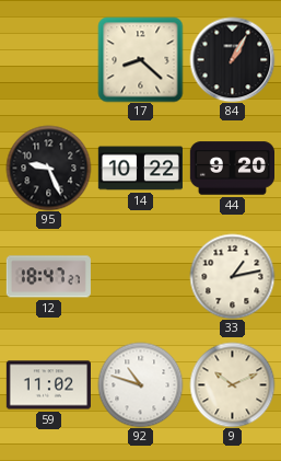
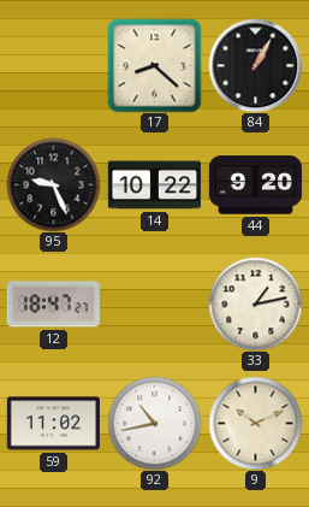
92: 10:48 -> 10:43
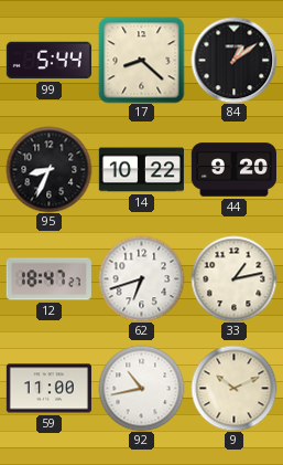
99: none -> 5:44
84: 1:05 -> 1:09
95: 9:26 -> 8:34
62: none -> 6:42
59: 11:02 -> 11:00
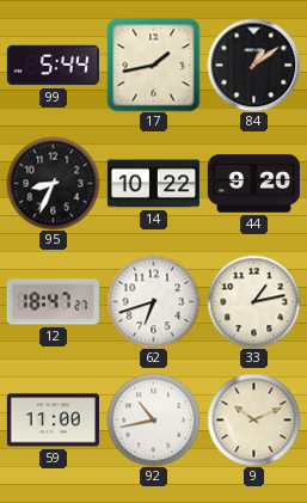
17: 8:22 -> 1:43
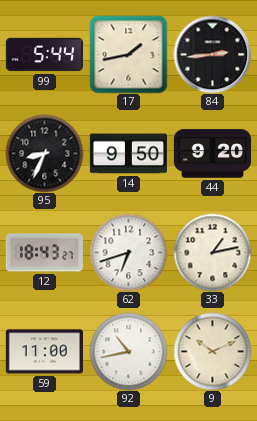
84: 1:09 -> 2:44
14: 10:22 -> 9:50
12: 18:47 -> 18:43
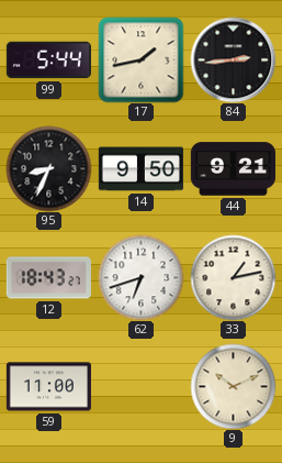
44: 9:20 -> 9:21
92: 10:43 -> none
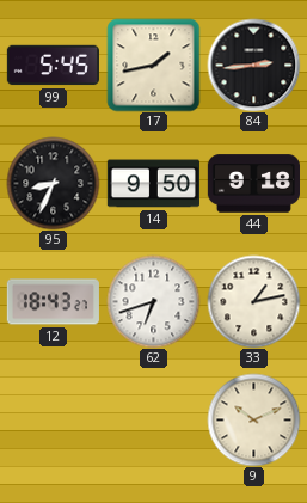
99: 5:44 -> 5:45
44: 9:21 -> 9:18
59: 11:00 -> none
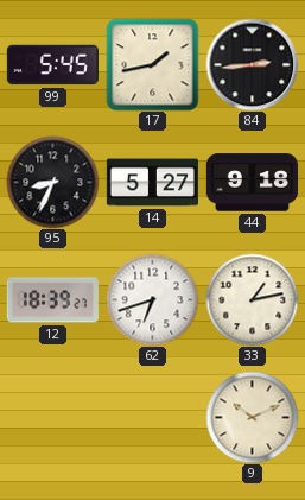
14: 9:50 -> 5:27
12: 18:43 -> 18:39
